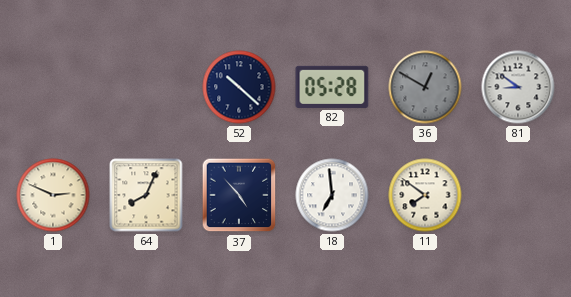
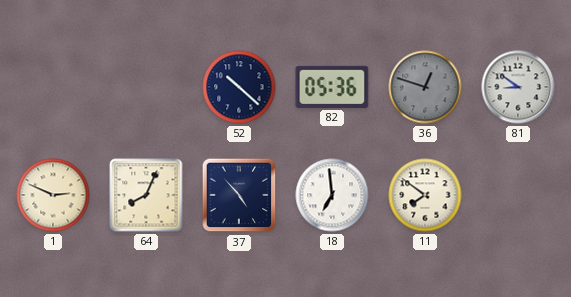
82: 05:28 -> 05:36
36: 12:50 -> 12:48
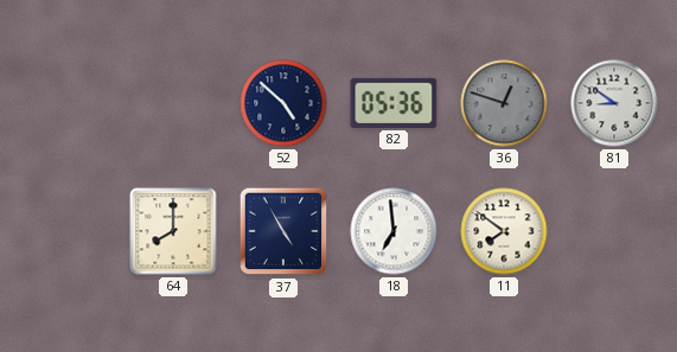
52: 10:22 -> 4:52
1: 2:49 -> none
64: 8:04 -> 8:00
37: 4:53 -> 4:55
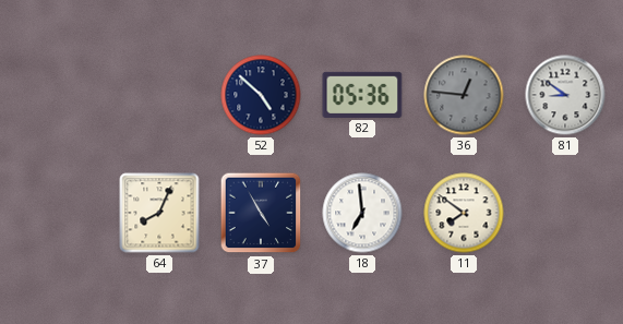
36: 12:48 -> 12:46
64: 8:00 -> 8:04
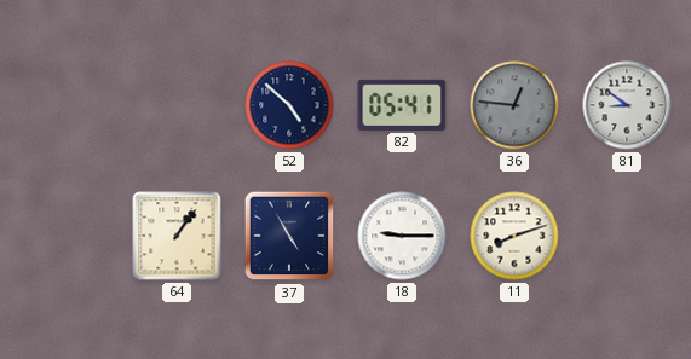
82: 05:36 -> 05:41
64: 8:04 -> 1:06
18: 6:59 -> 9:15
11: 7:51 -> 8:12
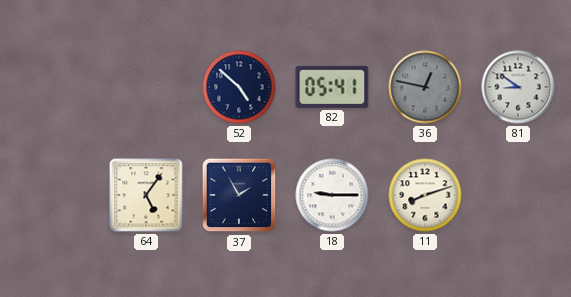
36: 12:46 -> 12:47
64: 1:06 -> 5:06
37: 4:55 -> 1:55
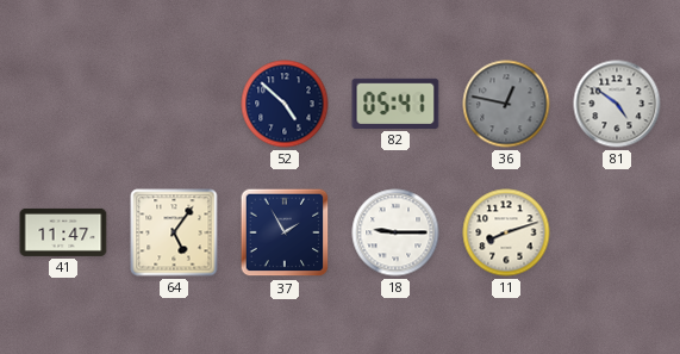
81: 8:51 -> 4:51
41: none -> 11:47
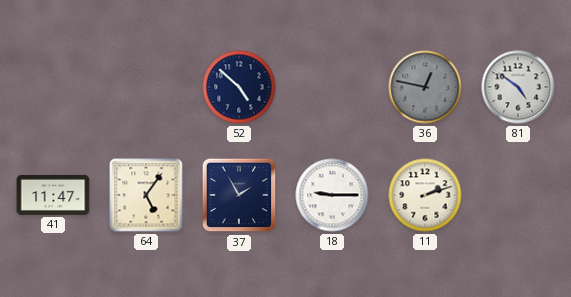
82: 05:41 -> none
11: 8:12 -> 2:12
